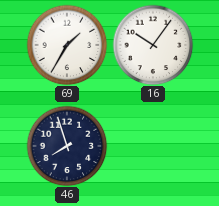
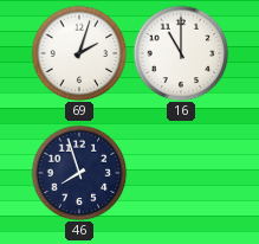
69: 1:35 -> 2:03
16: 10:06 -> 11:00
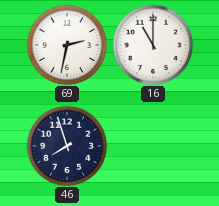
69: 2:03 -> 2:32
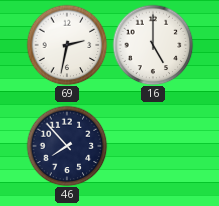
16: 11:00 -> 5:00
46: 7:57 -> 7:53
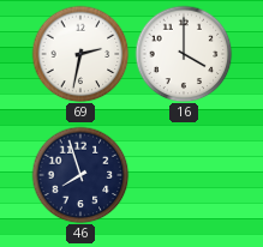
16: 5:00 -> 4:00
46: 7:53 -> 7:57
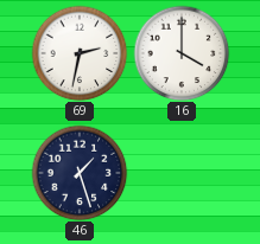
46: 7:57 -> 1:27
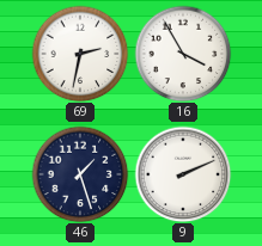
16: 4:00 -> 3:55
9: none -> 2:11
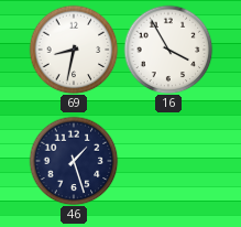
69: 2:32 -> 8:32
9: 2:11 -> none
